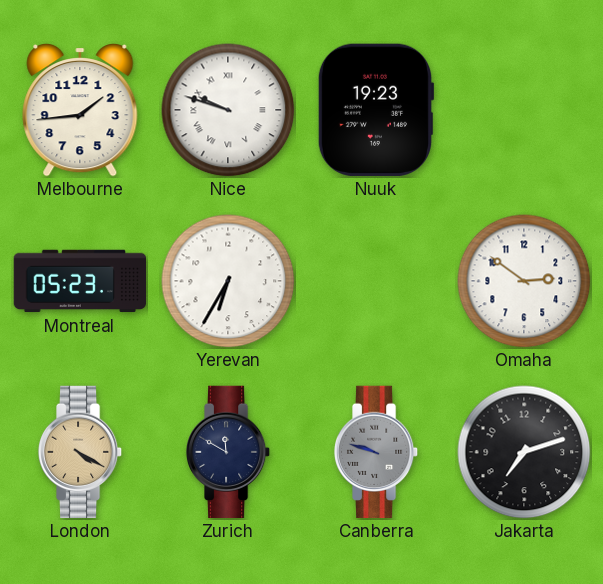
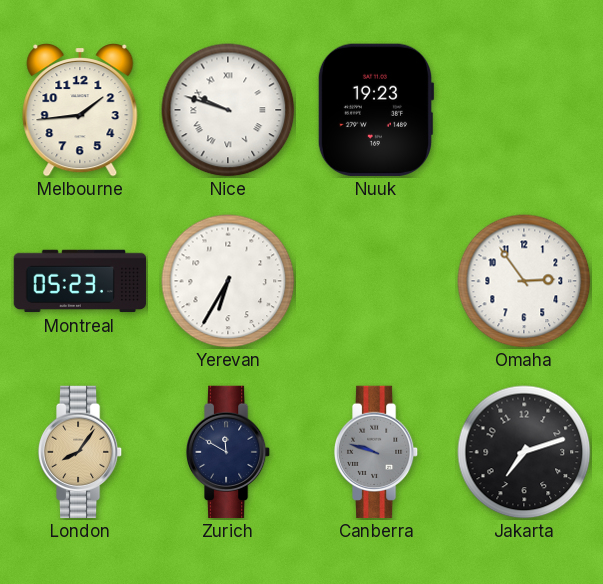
Omaha: 2:51 -> 2:54
London: 4:20 -> 8:06
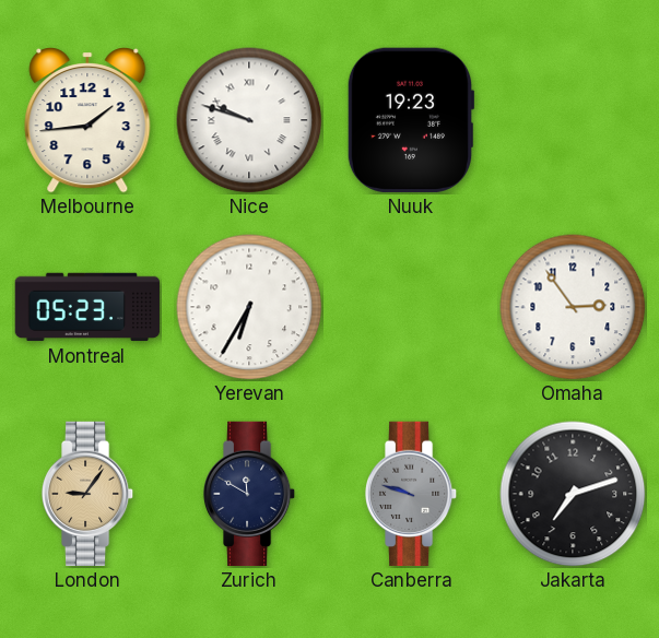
London: 8:06 -> 9:06
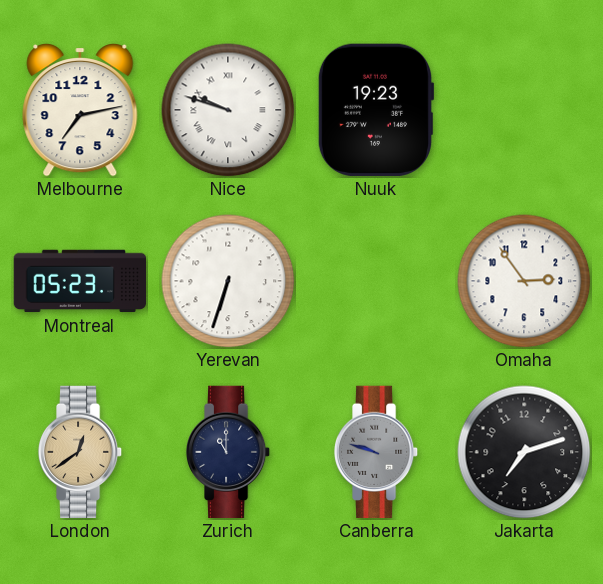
Melbourne: 1:44 -> 7:13
Yerevan: 6:35 -> 6:33
London: 9:06 -> 12:39
Zurich: 11:50 -> 11:00
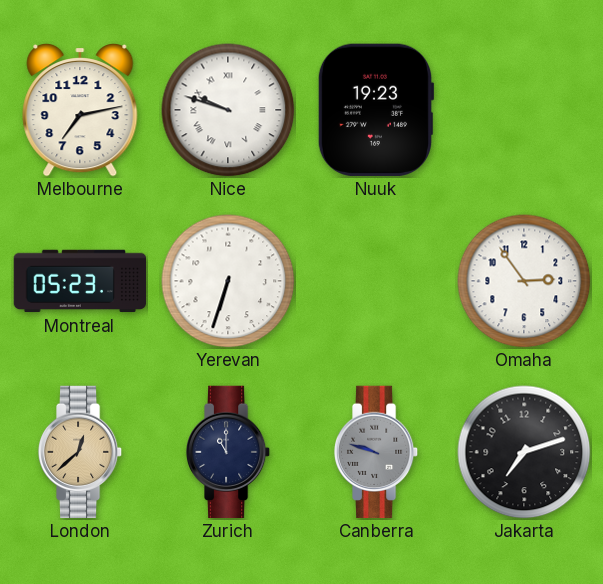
London: 12:39 -> 12:38
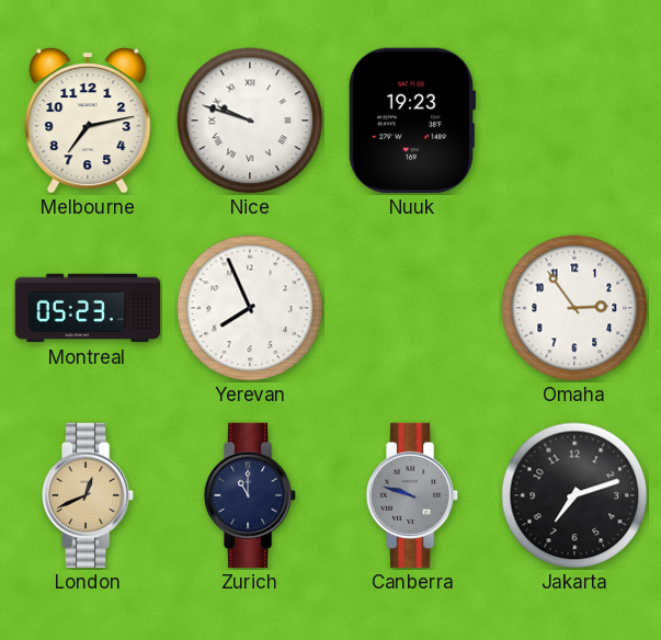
Yerevan: 6:33 -> 7:56
London: 12:38 -> 12:41
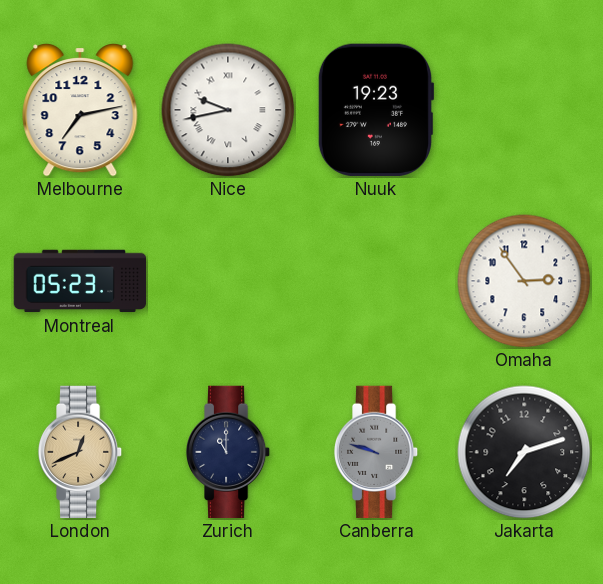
Nice: 9:48 -> 9:43
Yerevan: 7:56 -> none
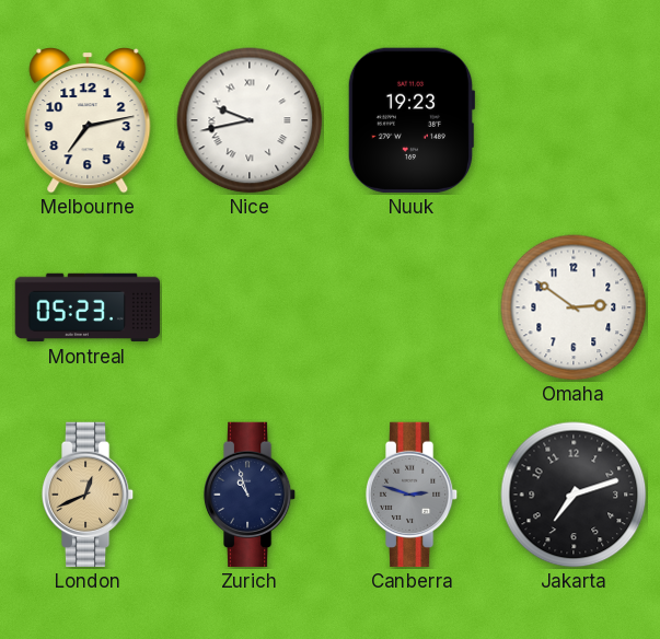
Omaha: 2:54 -> 2:51
Zurich: 11:00 -> 10:57
Canberra: 9:48 -> 2:48
